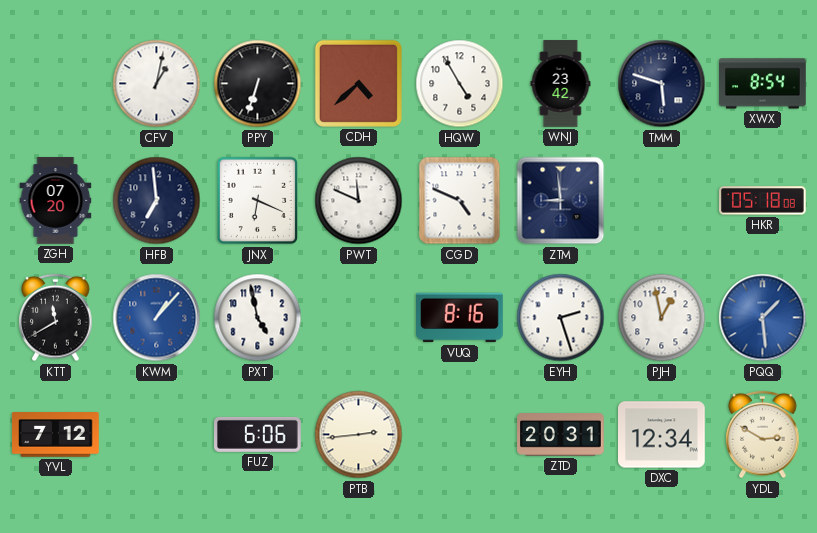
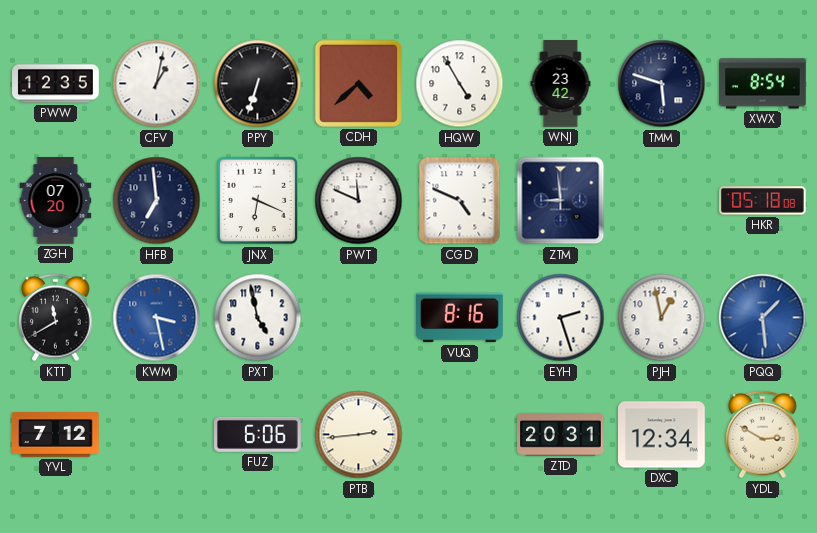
PWW: none -> 12:35
KWM: 1:07 -> 3:28
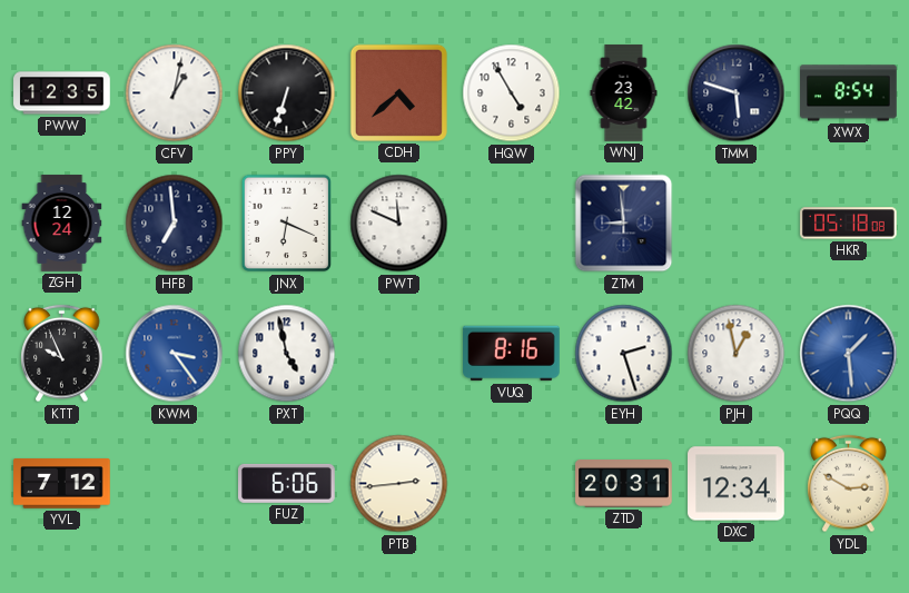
ZGH: 07:20 -> 12:24
CGD: 4:49 -> none
KTT: 11:40 -> 9:56
KWM: 3:28 -> 3:24
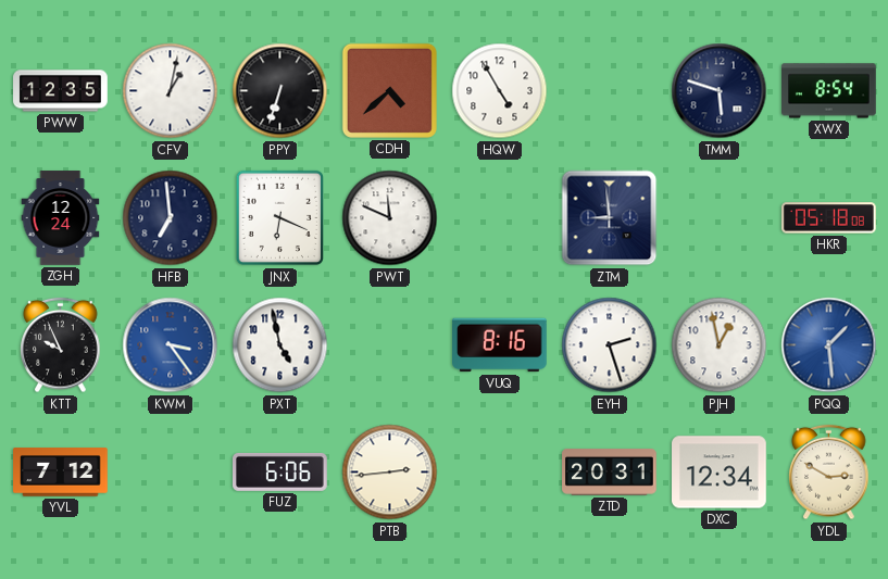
WNJ: 23:42 -> none
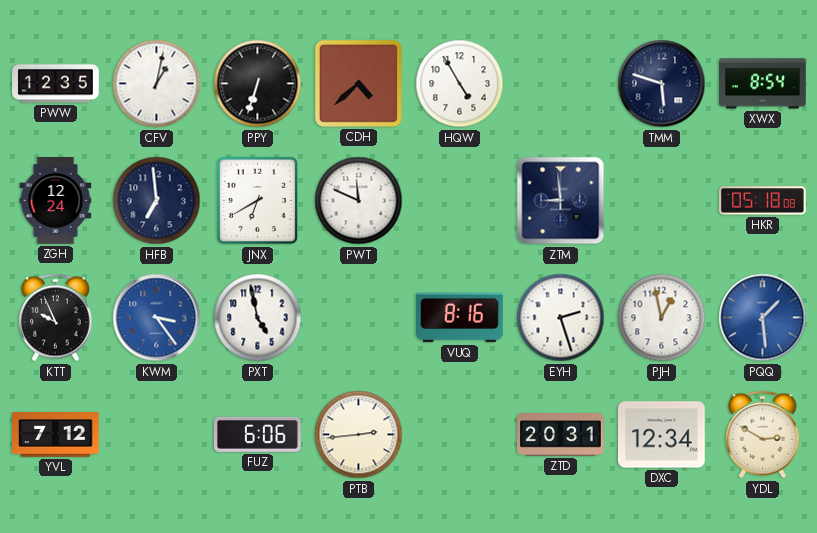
JNX: 6:19 -> 6:40
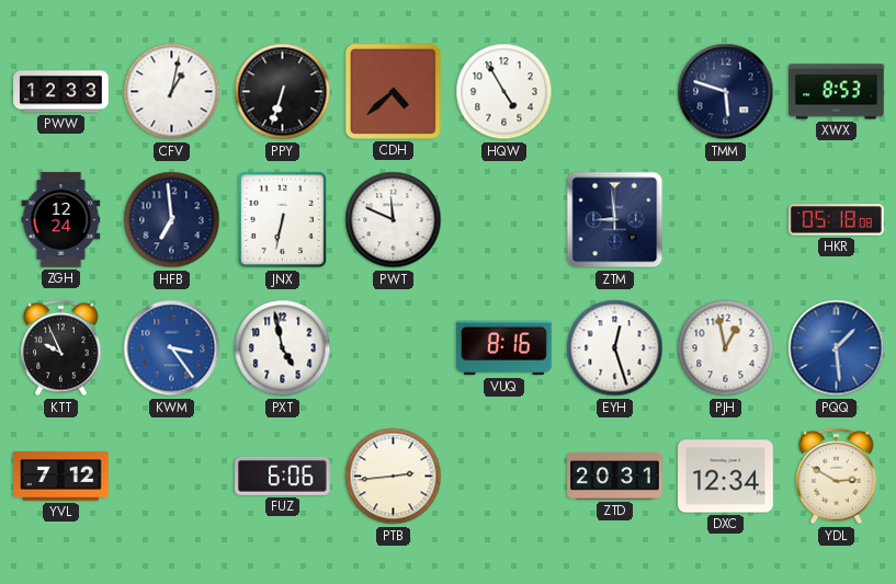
PWW: 12:35 -> 12:33
XWX: 8:54 -> 8:53
JNX: 6:40 -> 6:32
EYH: 2:27 -> 12:27
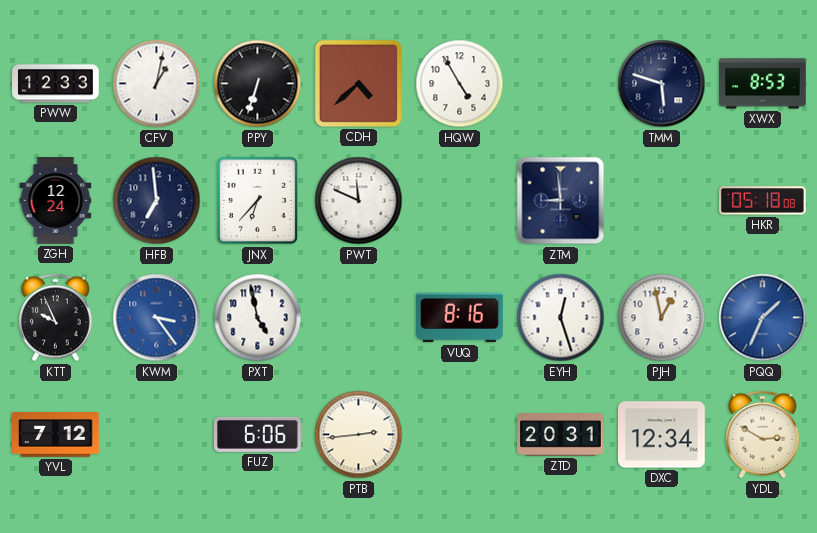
JNX: 6:32 -> 6:37
PQQ: 1:29 -> 1:34
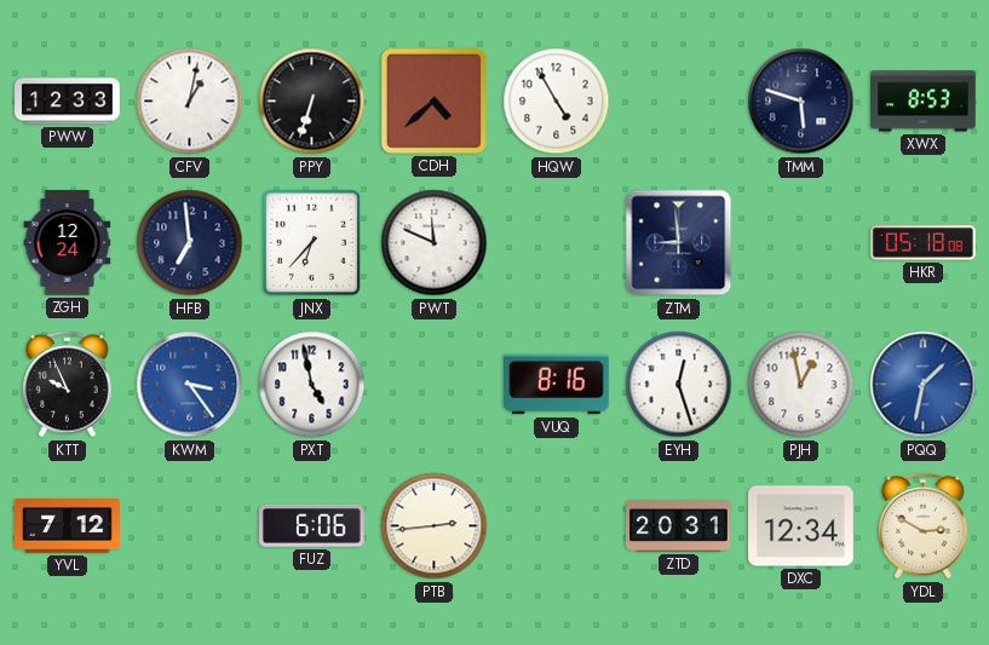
PQQ: 1:34 -> 1:32
